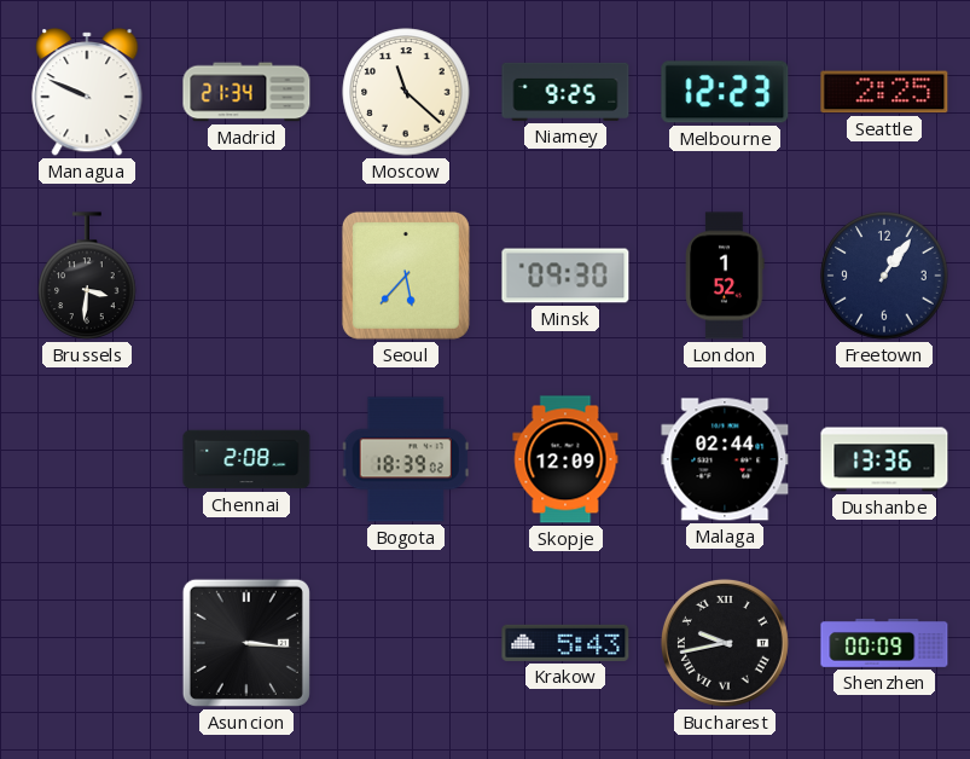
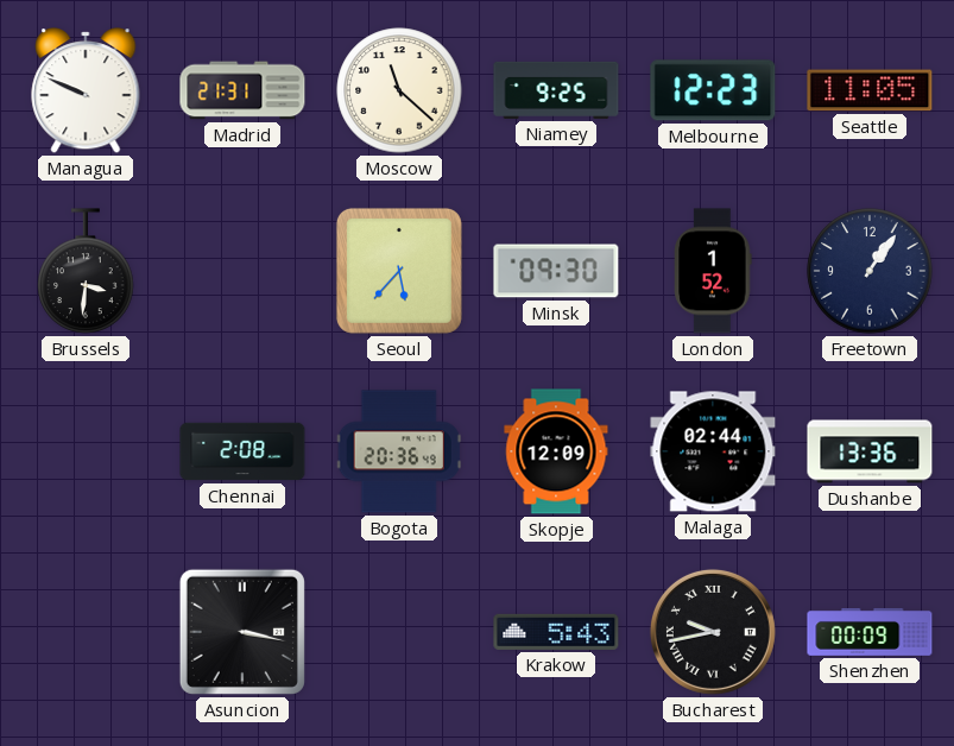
Madrid: 21:34 -> 21:31
Seattle: 2:25 -> 11:05
Bogota: 18:39 -> 20:36
Asuncion: 3:16 -> 3:17
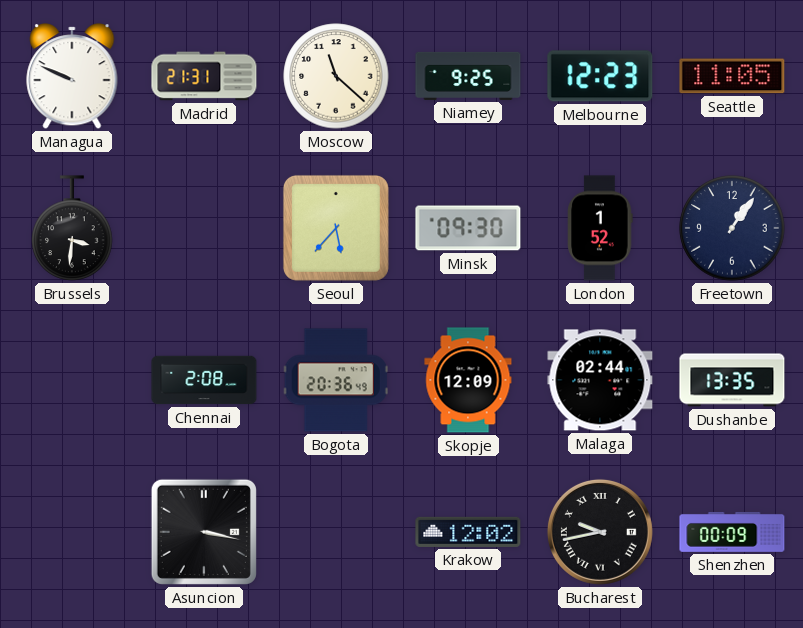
Dushanbe: 13:36 -> 13:35
Krakow: 5:43 -> 12:02
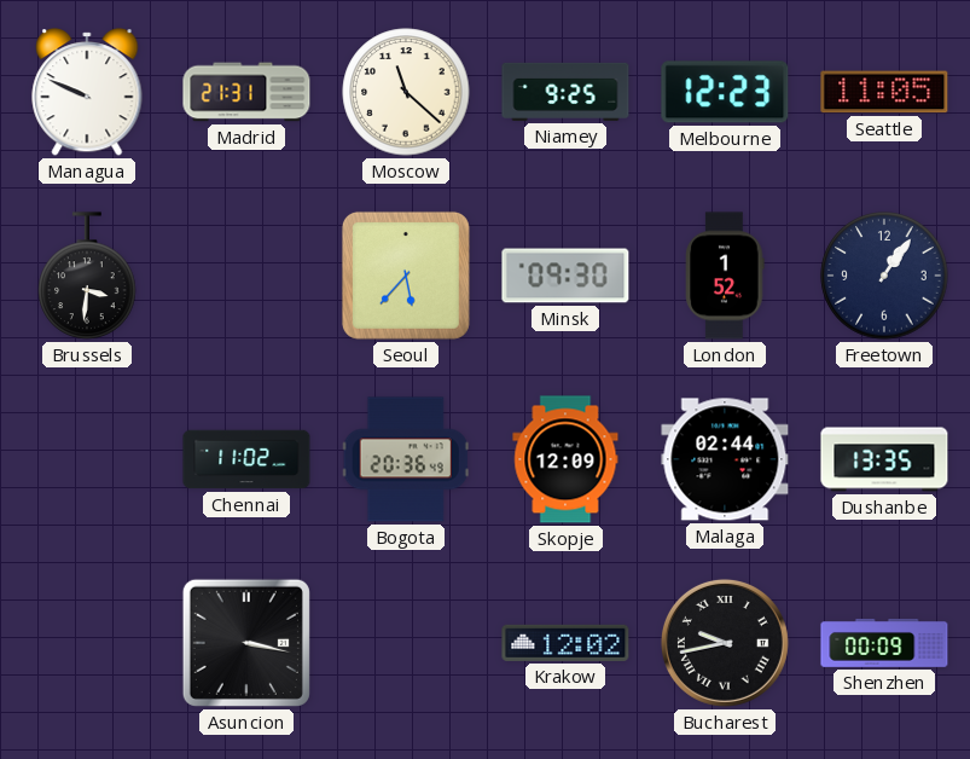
Chennai: 2:08 -> 11:02
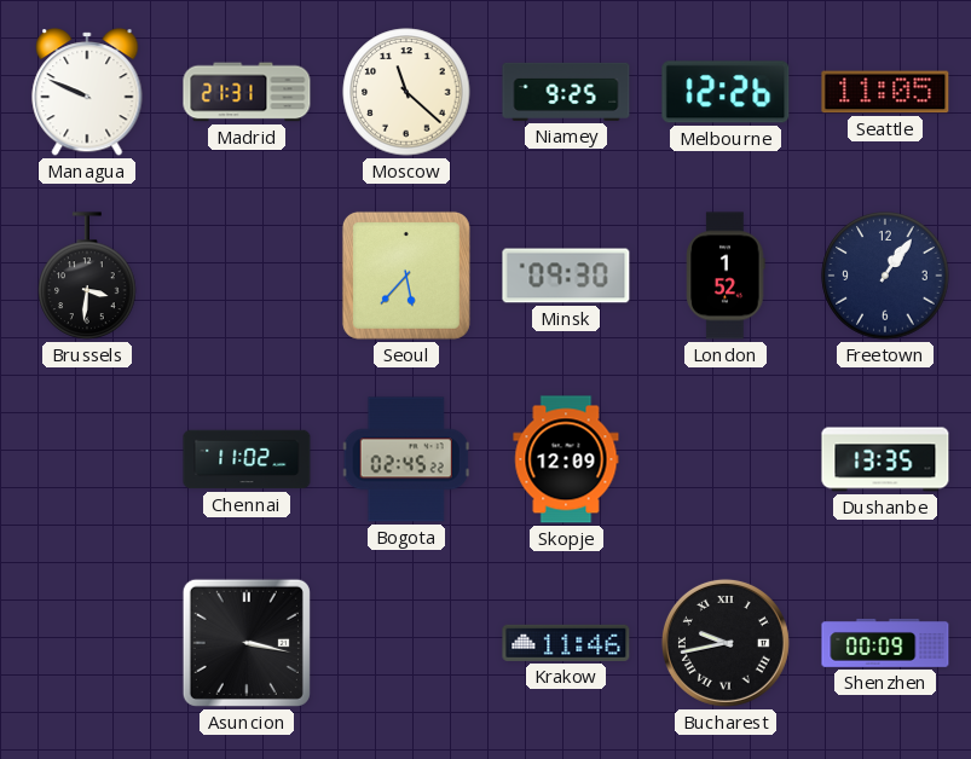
Melbourne: 12:23 -> 12:26
Bogota: 20:36 -> 02:45
Malaga: 02:44 -> none
Krakow: 12:02 -> 11:46
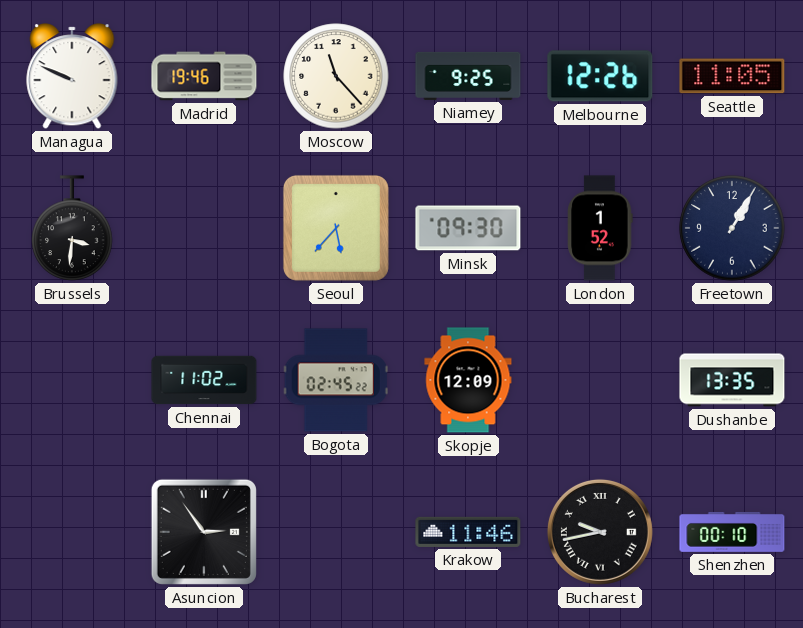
Madrid: 21:31 -> 19:46
Moscow: 11:22 -> 11:23
Freetown: 1:06 -> 1:05
Asuncion: 3:17 -> 2:54
Shenzhen: 00:09 -> 00:10
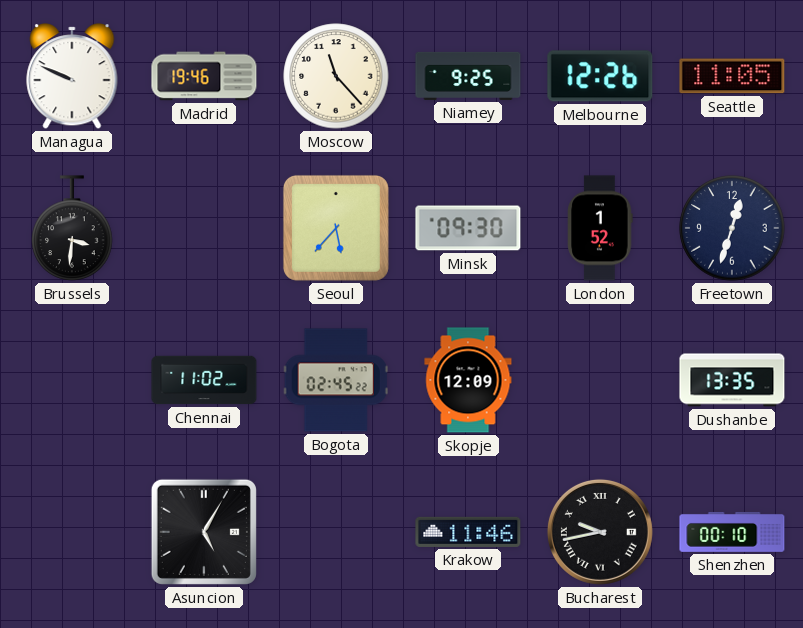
Freetown: 1:05 -> 12:33
Asuncion: 2:54 -> 5:05
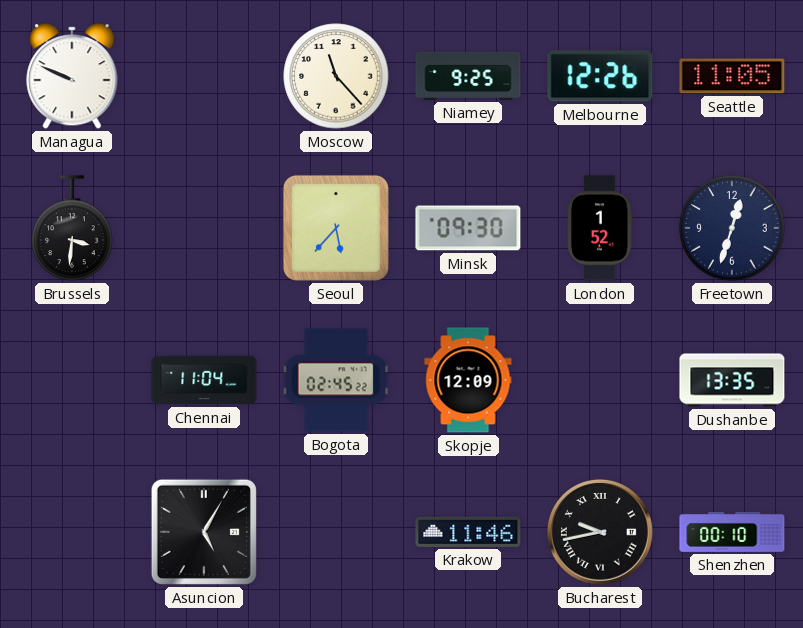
Madrid: 19:46 -> none
Chennai: 11:02 -> 11:04
